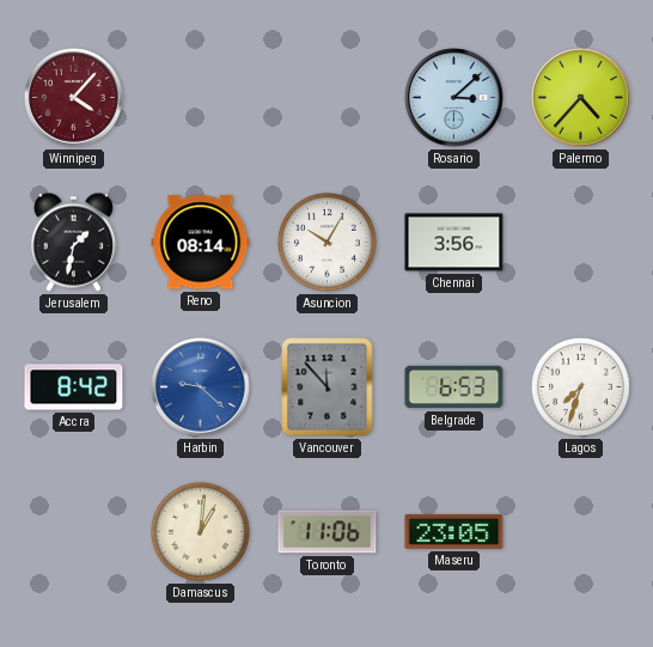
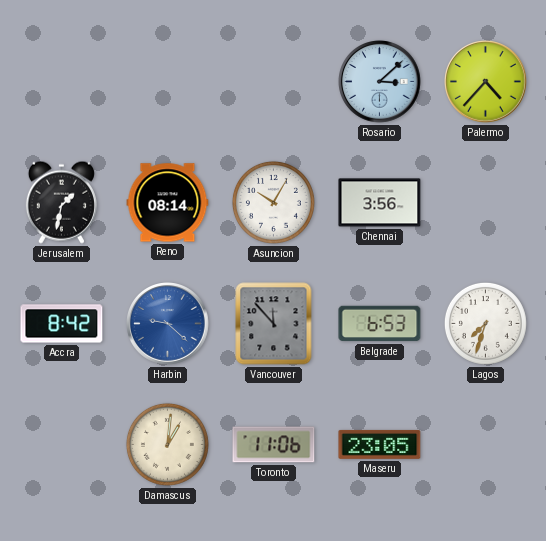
Winnipeg: 4:07 -> none
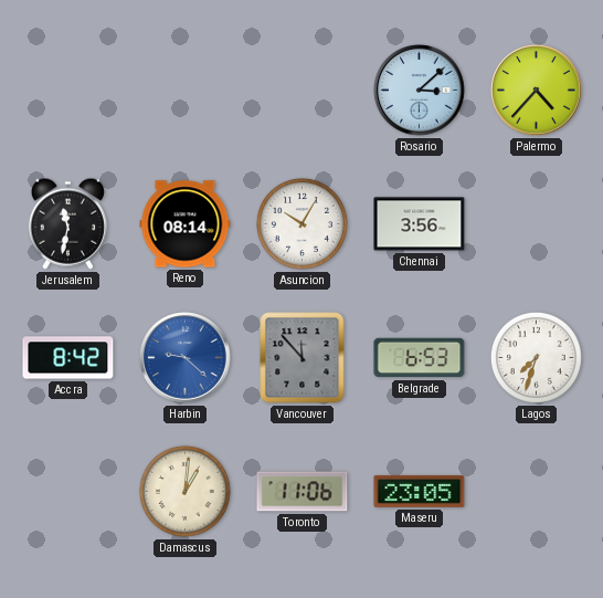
Jerusalem: 1:32 -> 11:32
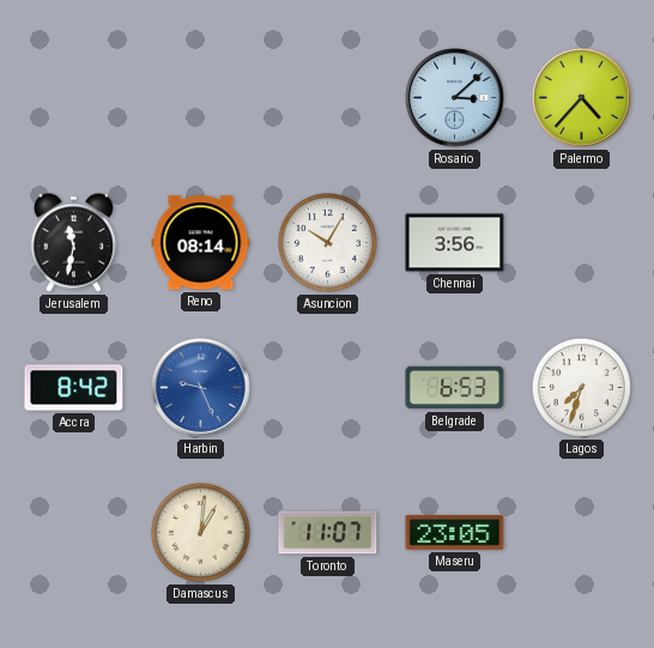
Harbin: 9:22 -> 9:26
Vancouver: 11:53 -> none
Toronto: 11:06 -> 11:07
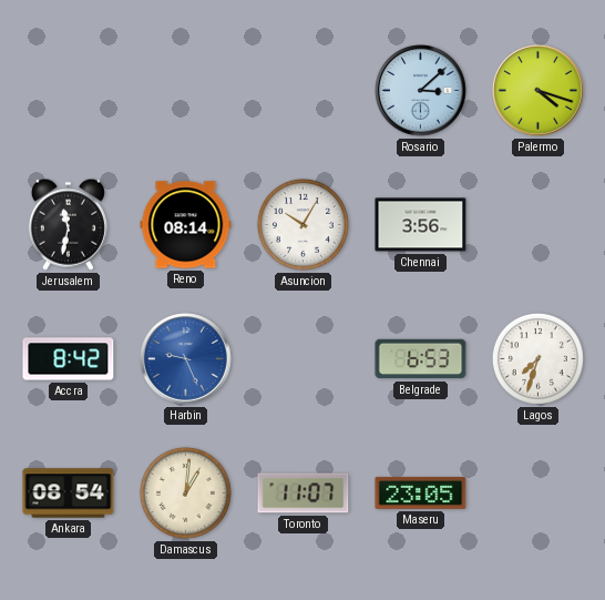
Palermo: 4:37 -> 4:18
Ankara: none -> 08:54
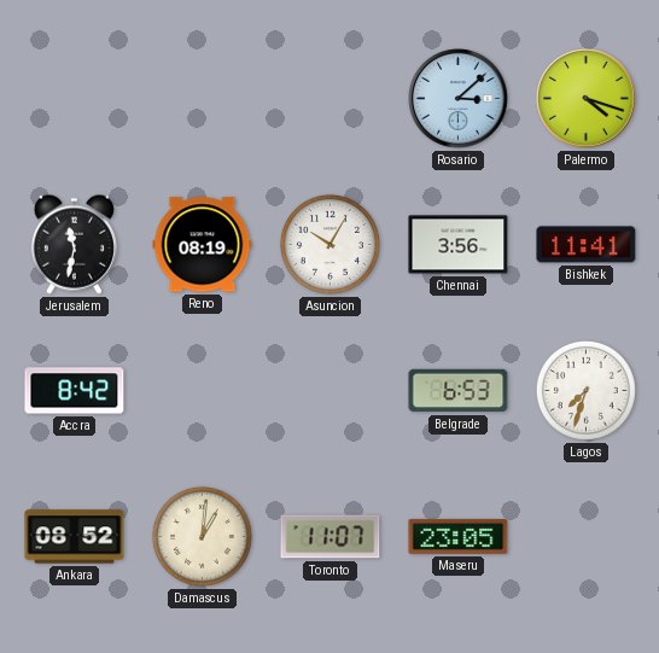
Reno: 08:14 -> 08:19
Bishkek: none -> 11:41
Harbin: 9:26 -> none
Ankara: 08:54 -> 08:52
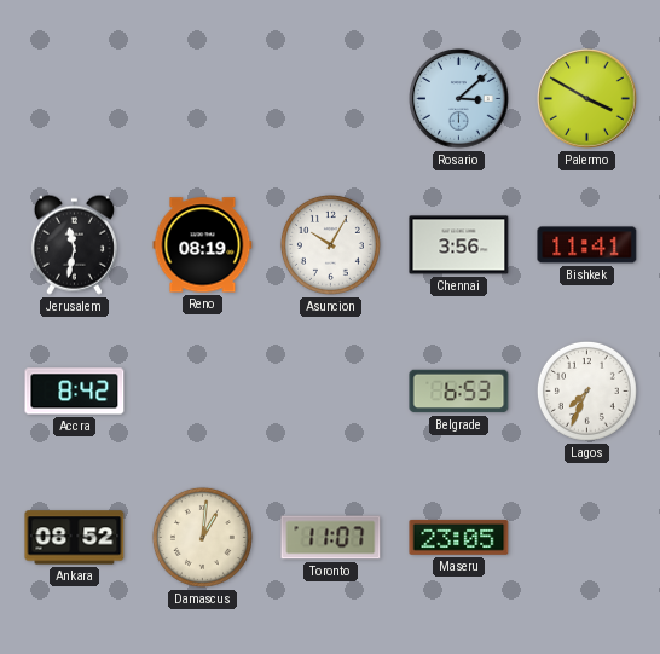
Palermo: 4:18 -> 3:50
Lagos: 7:33 -> 7:34
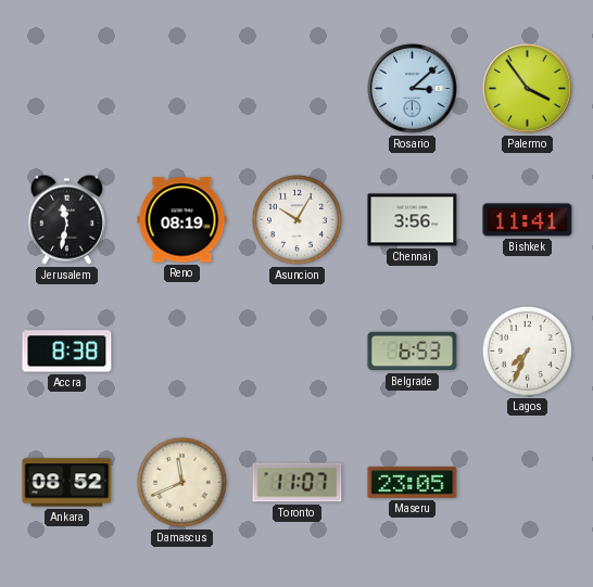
Palermo: 3:50 -> 3:54
Accra: 8:42 -> 8:38
Damascus: 1:01 -> 11:41
